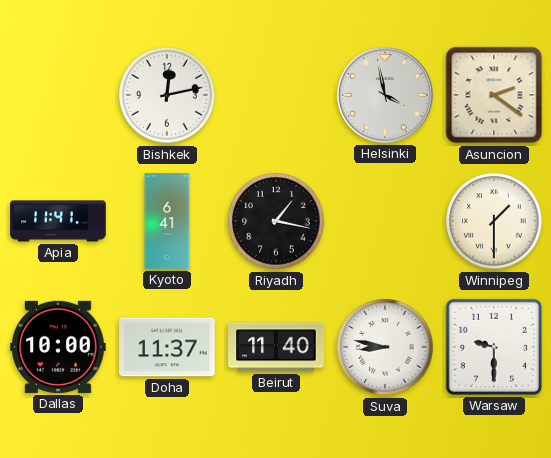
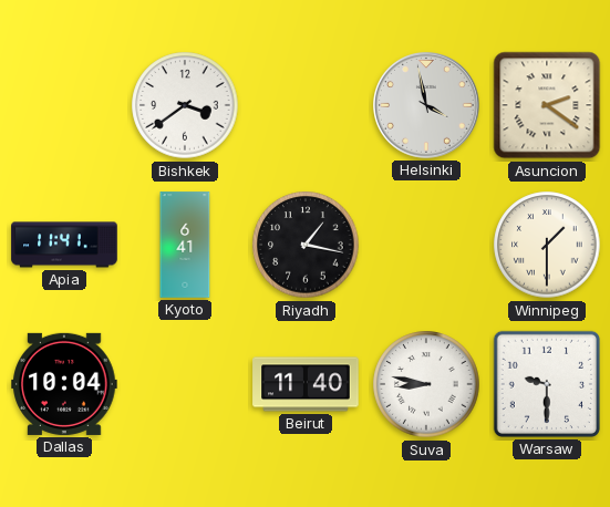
Bishkek: 12:13 -> 3:39
Dallas: 10:00 -> 10:04
Doha: 11:37 -> none
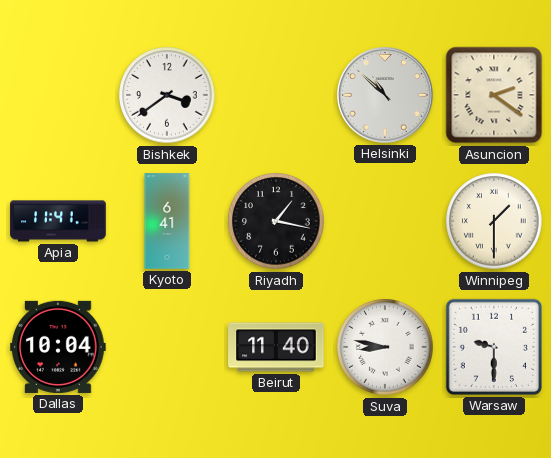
Helsinki: 3:58 -> 10:52
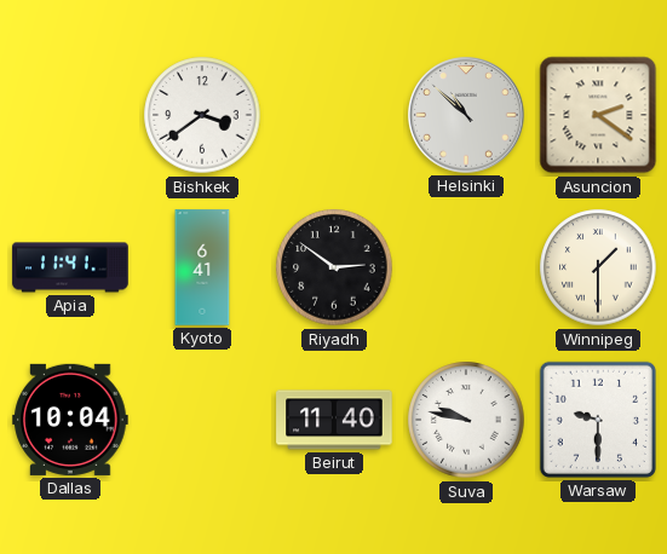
Riyadh: 1:17 -> 2:51
Suva: 8:47 -> 9:47
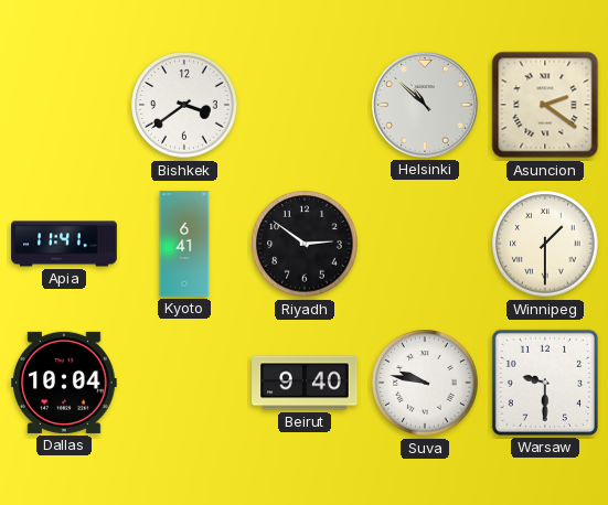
Beirut: 11:40 -> 9:40
